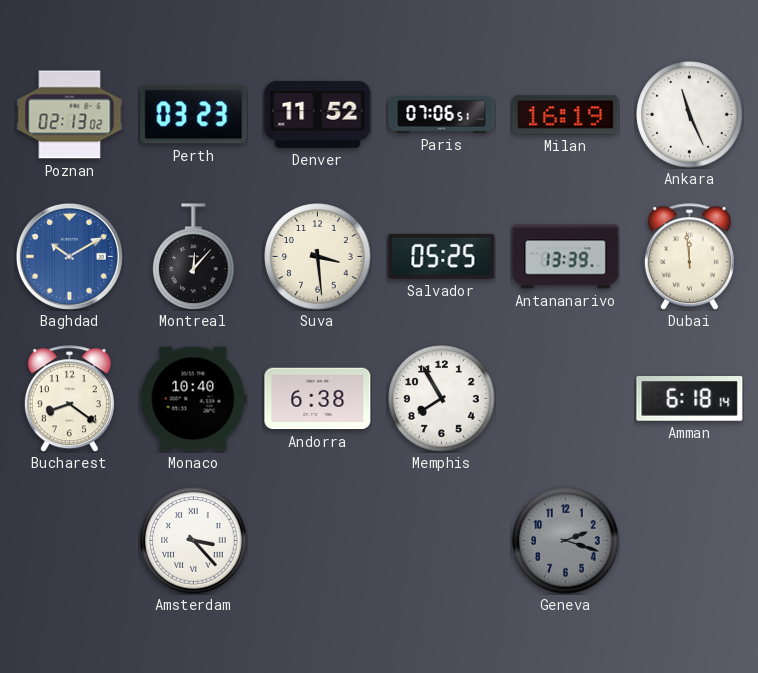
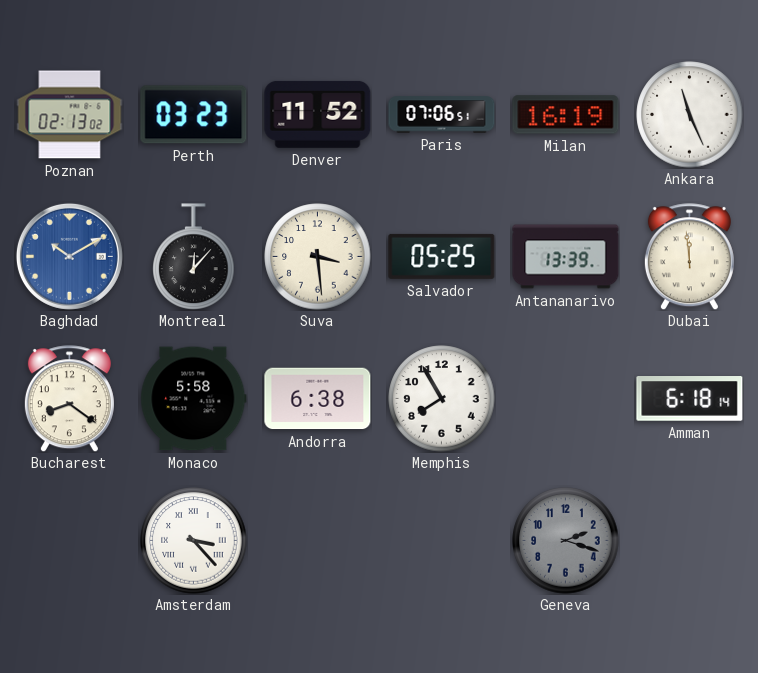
Monaco: 10:40 -> 5:58
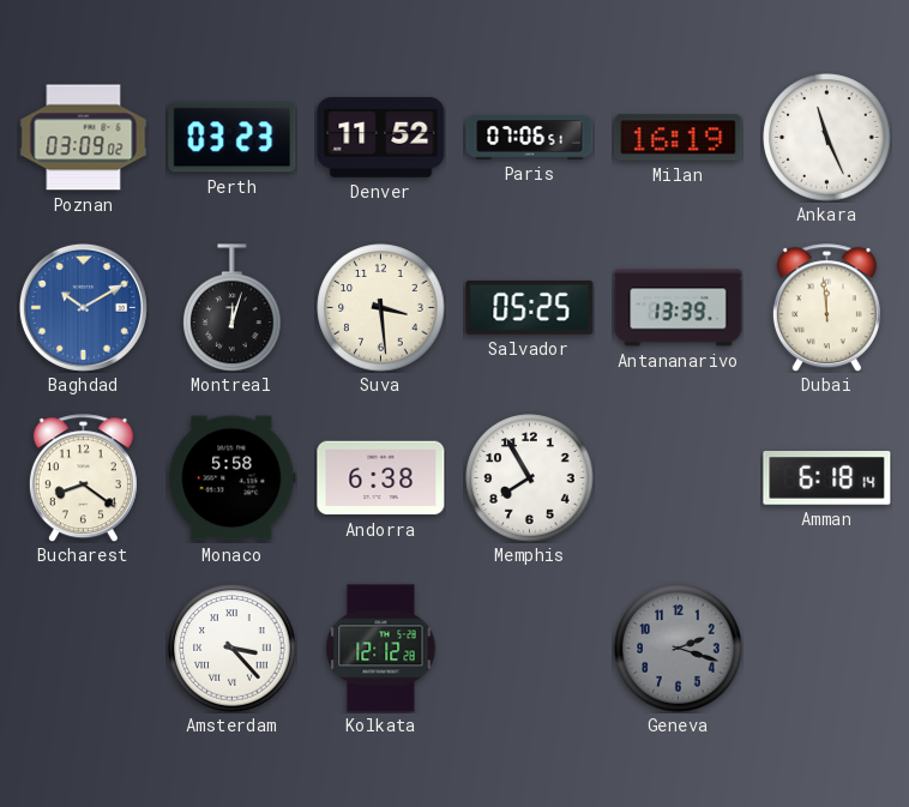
Poznan: 02:13 -> 03:09
Montreal: 12:07 -> 12:03
Kolkata: none -> 12:12
